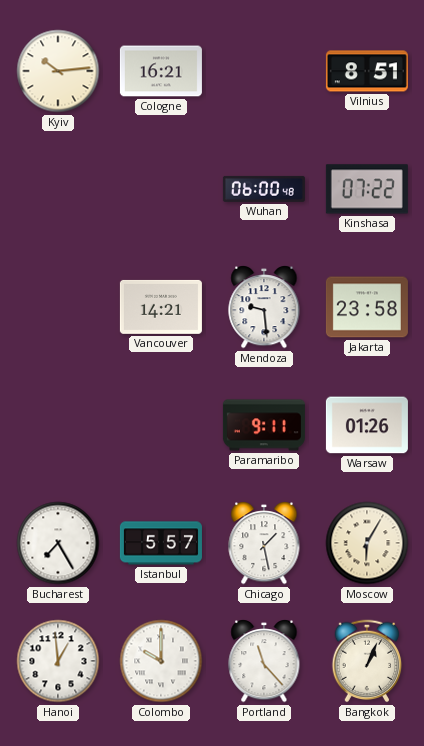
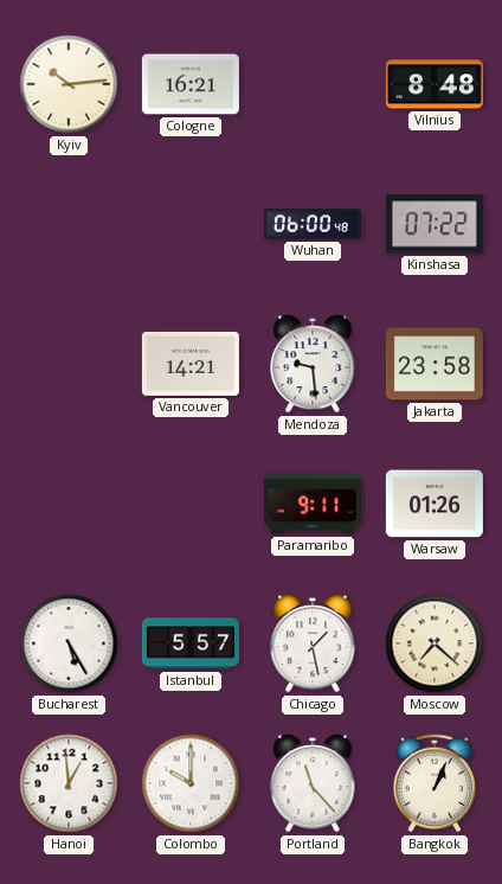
Vilnius: 8:51 -> 8:48
Bucharest: 7:25 -> 5:25
Moscow: 6:05 -> 7:22
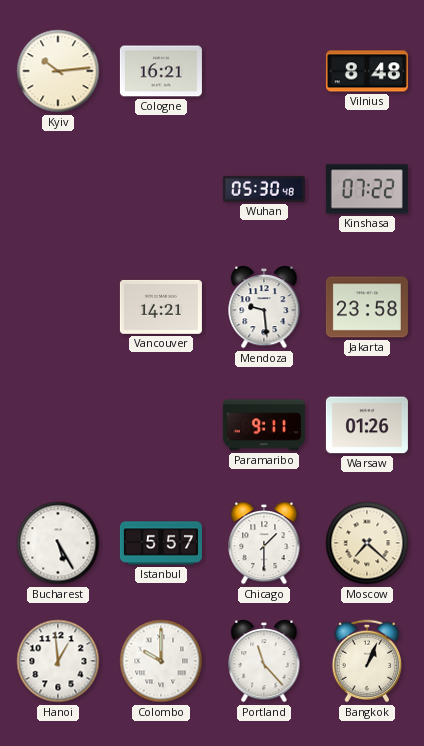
Wuhan: 06:00 -> 05:30
Chicago: 1:28 -> 1:30
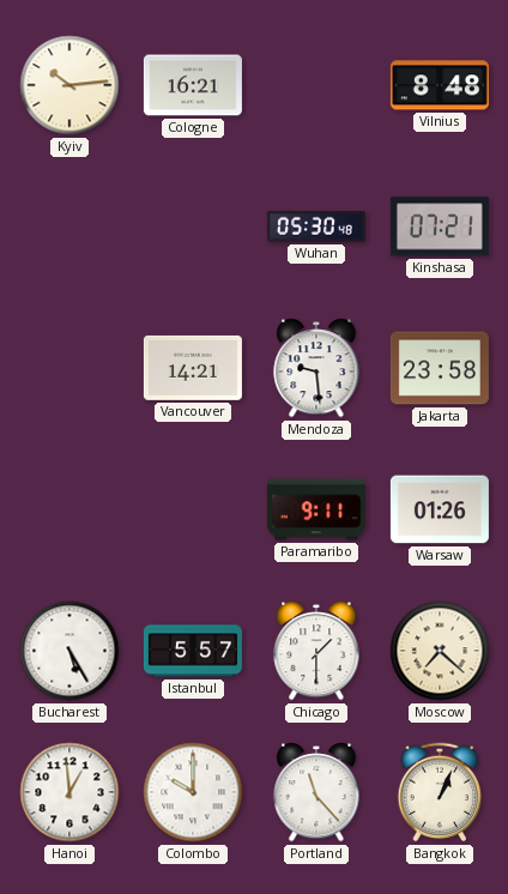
Kinshasa: 07:22 -> 07:21
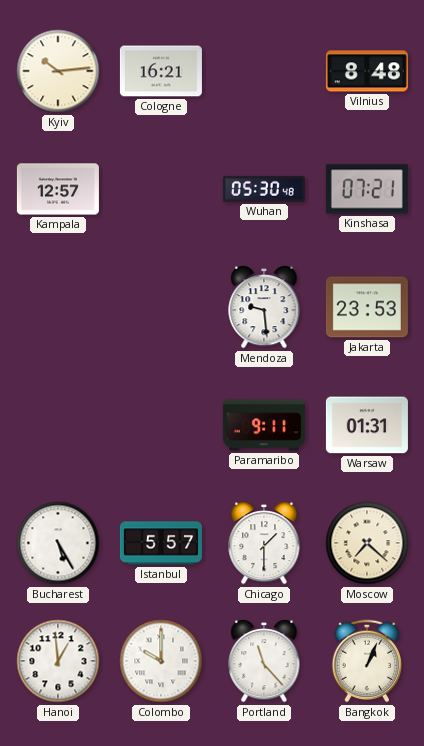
Kampala: none -> 12:57
Vancouver: 14:21 -> none
Jakarta: 23:58 -> 23:53
Warsaw: 01:26 -> 01:31
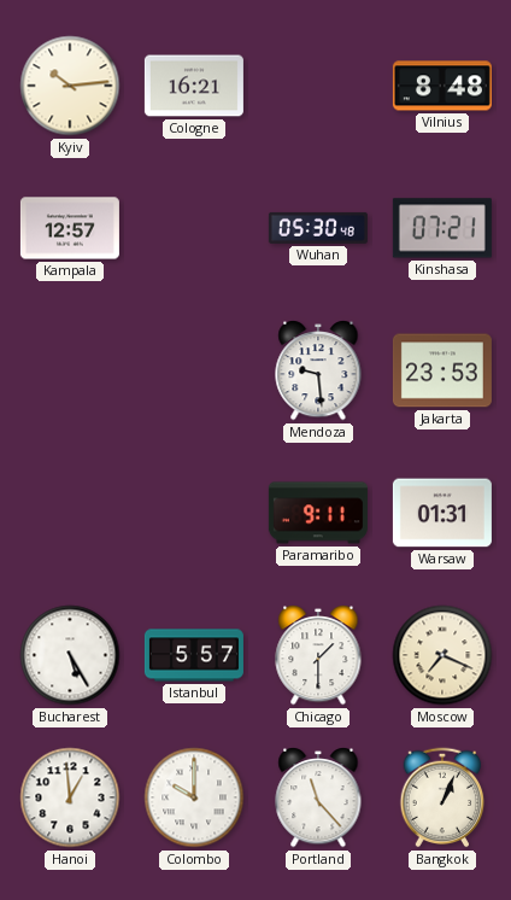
Moscow: 7:22 -> 7:19
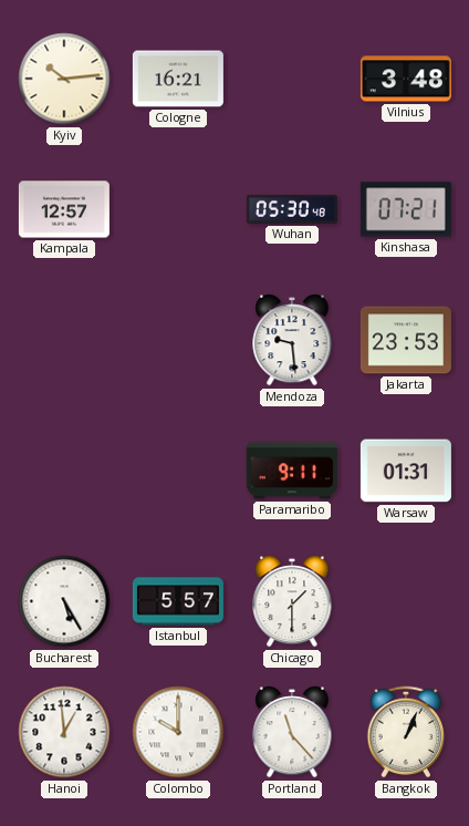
Vilnius: 8:48 -> 3:48
Moscow: 7:19 -> none
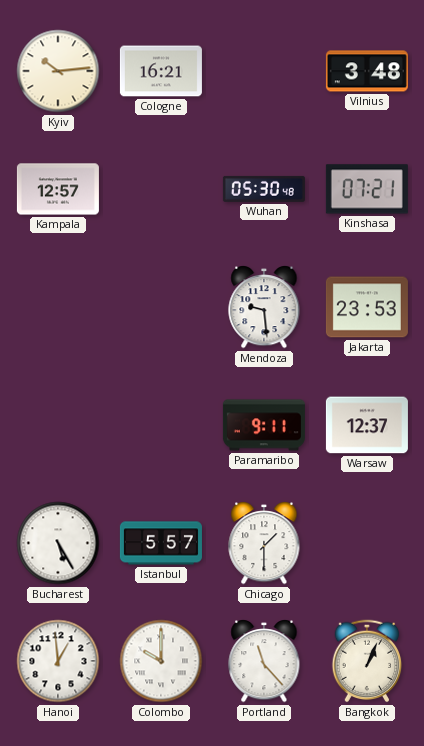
Warsaw: 01:31 -> 12:37
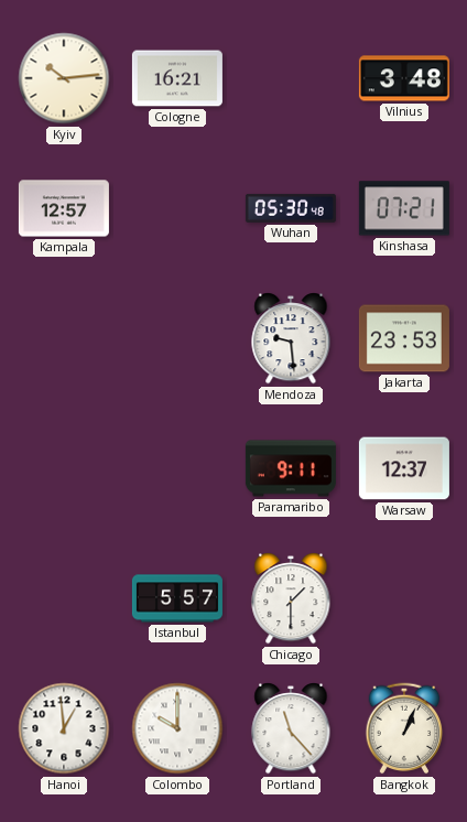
Bucharest: 5:25 -> none
